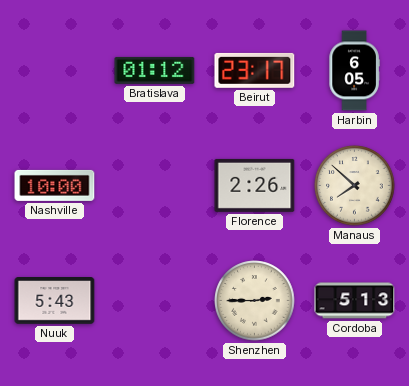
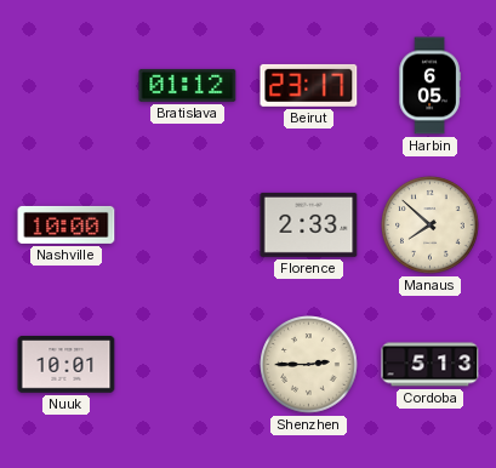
Florence: 2:26 -> 2:33
Nuuk: 5:43 -> 10:01
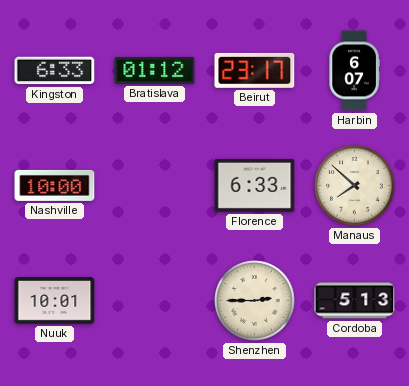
Kingston: none -> 6:33
Harbin: 6:05 -> 6:07
Florence: 2:33 -> 6:33
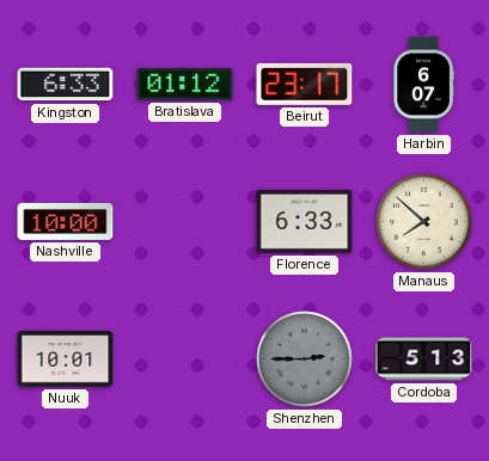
Shenzhen dial: cream -> grey
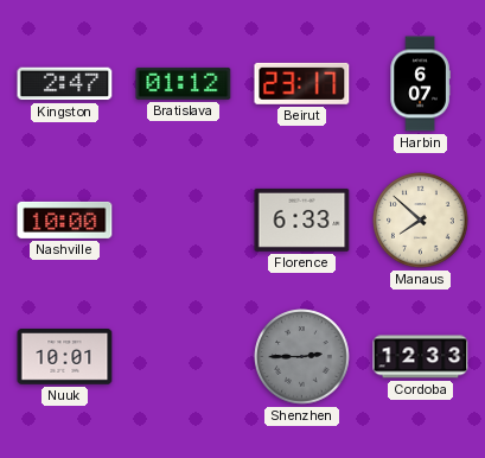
Kingston: 6:33 -> 2:47
Cordoba: 5:13 -> 12:33
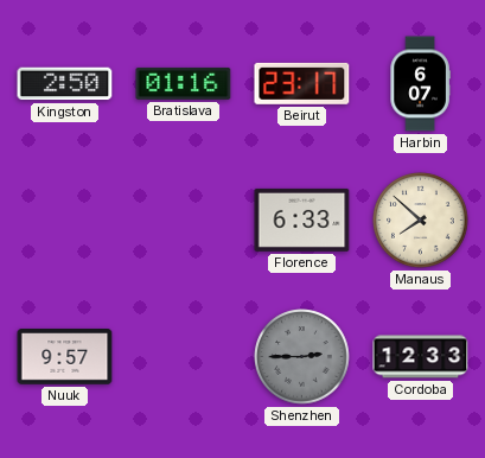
Kingston: 2:47 -> 2:50
Bratislava: 01:12 -> 01:16
Nashville: 10:00 -> none
Nuuk: 10:01 -> 9:57
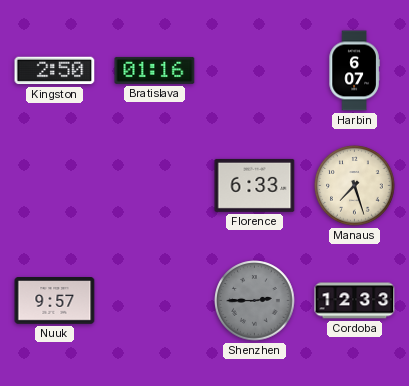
Beirut: 23:17 -> none
Manaus: 7:52 -> 7:27
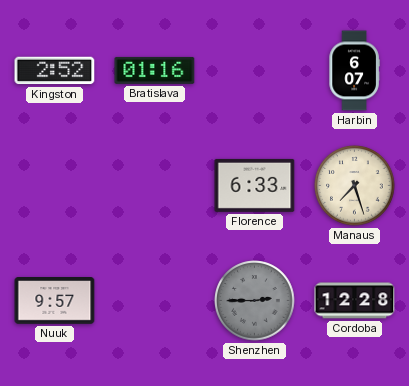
Kingston: 2:50 -> 2:52
Cordoba: 12:33 -> 12:28
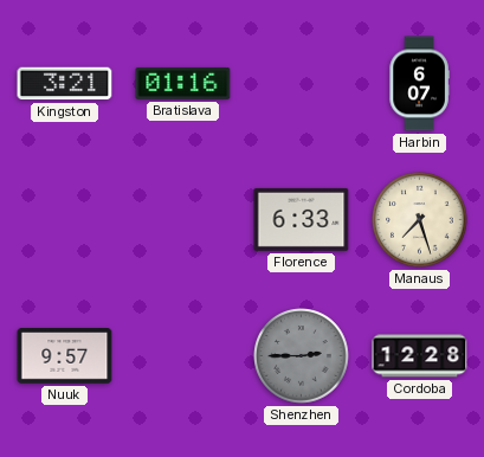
Kingston: 2:52 -> 3:21
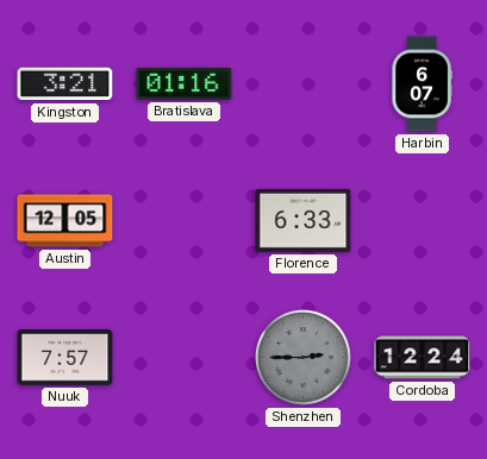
Austin: none -> 12:05
Manaus: 7:27 -> none
Nuuk: 9:57 -> 7:57
Cordoba: 12:28 -> 12:24
